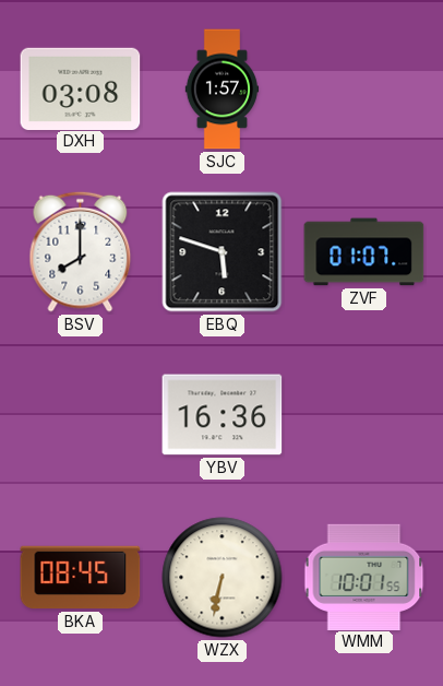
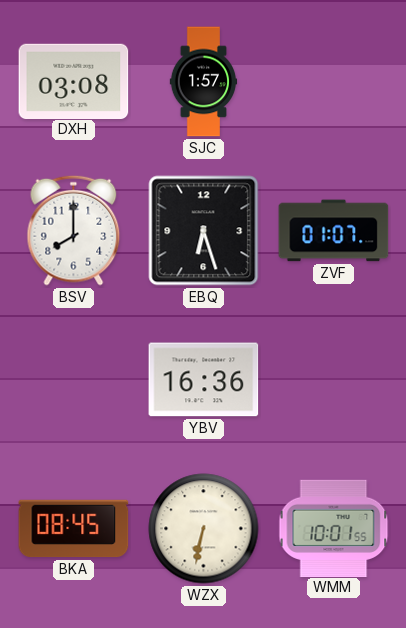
EBQ: 5:48 -> 6:27
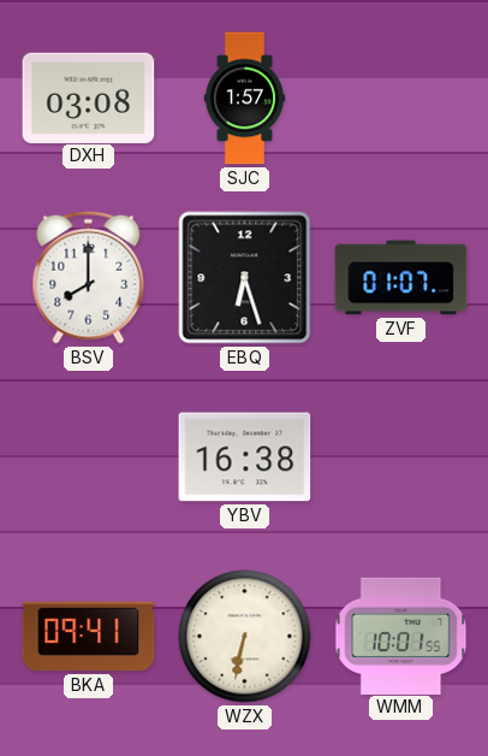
YBV: 16:36 -> 16:38
BKA: 08:45 -> 09:41
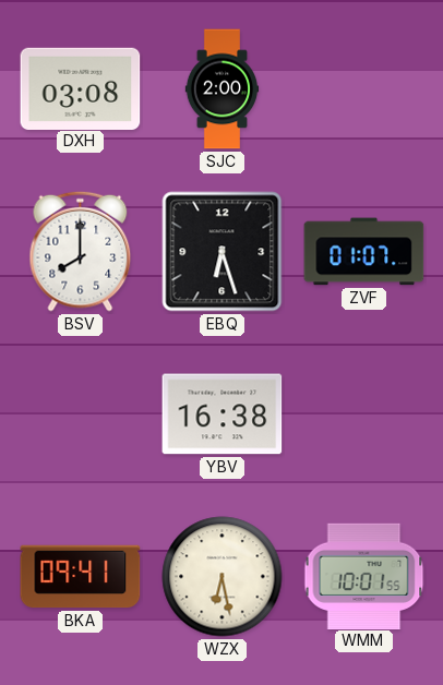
SJC: 1:57 -> 2:00
WZX: 6:32 -> 6:28
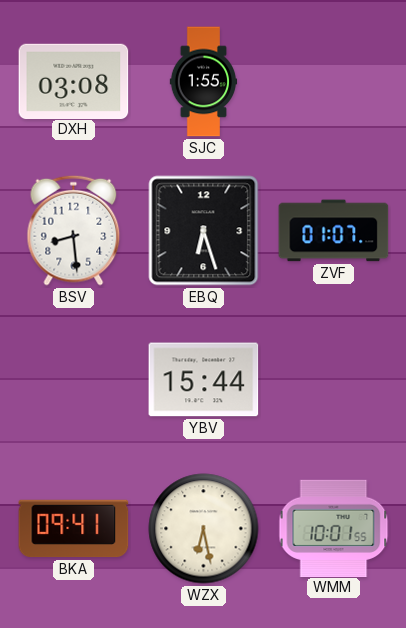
SJC: 2:00 -> 1:55
BSV: 8:00 -> 8:29
YBV: 16:38 -> 15:44
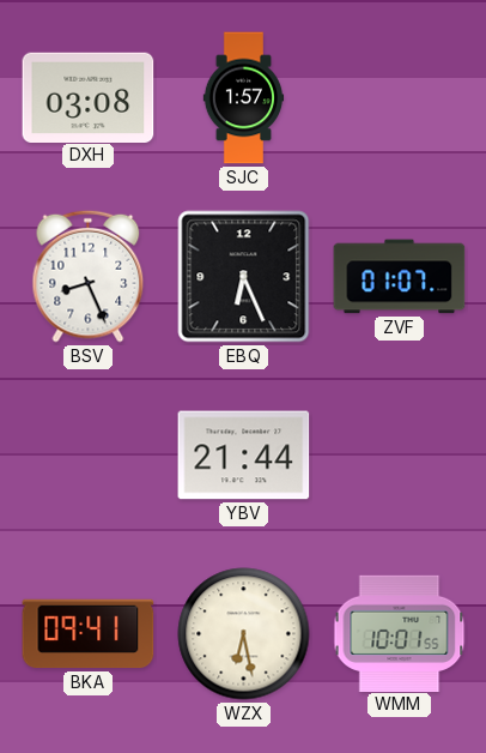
SJC: 1:55 -> 1:57
BSV: 8:29 -> 8:26
EBQ: 6:27 -> 6:26
YBV: 15:44 -> 21:44
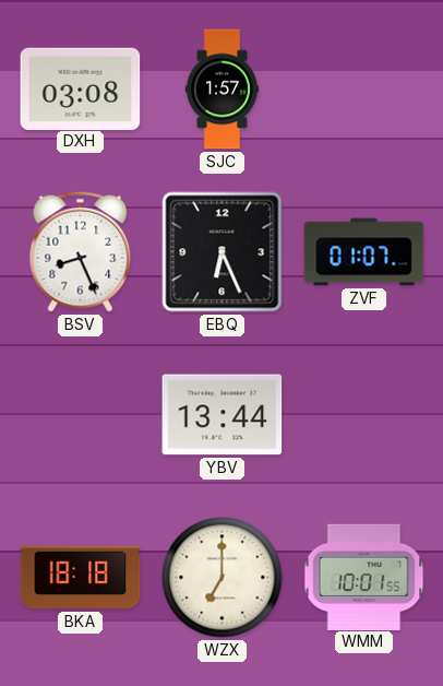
YBV: 21:44 -> 13:44
BKA: 09:41 -> 18:18
WZX: 6:28 -> 7:00
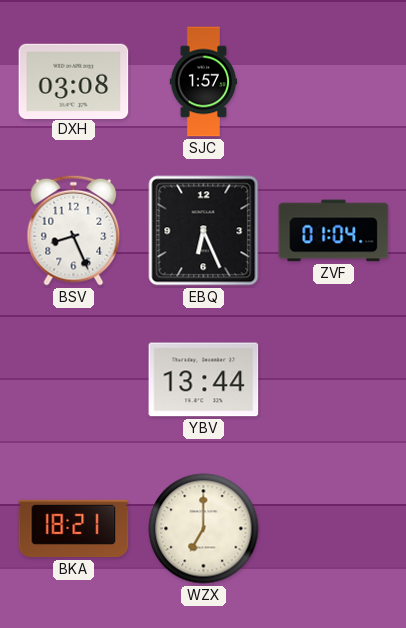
ZVF: 01:07 -> 01:04
BKA: 18:18 -> 18:21
WMM: 10:01 -> none
